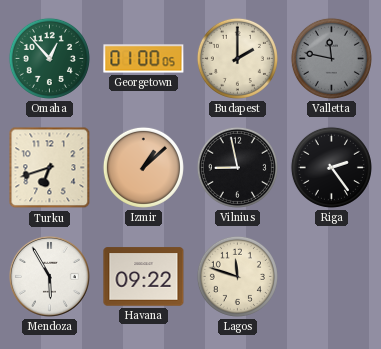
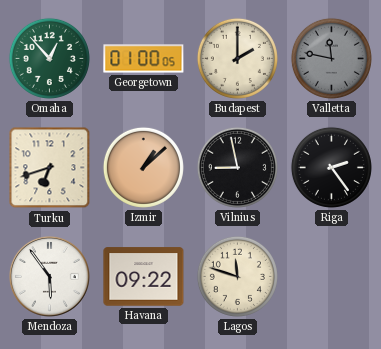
Mendoza: 5:55 -> 5:54
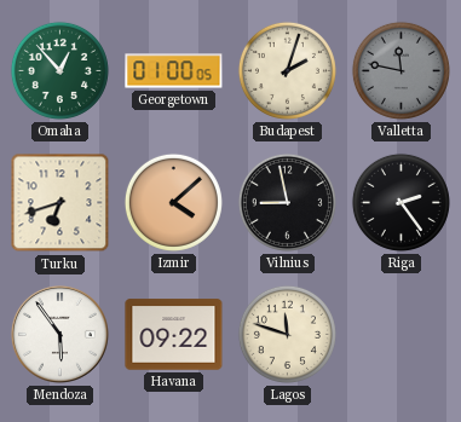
Budapest: 2:00 -> 2:03
Izmir: 1:08 -> 4:08
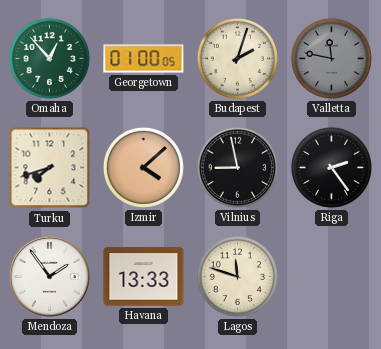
Turku: 6:42 -> 7:42
Mendoza: 5:54 -> 1:54
Havana: 09:22 -> 13:33
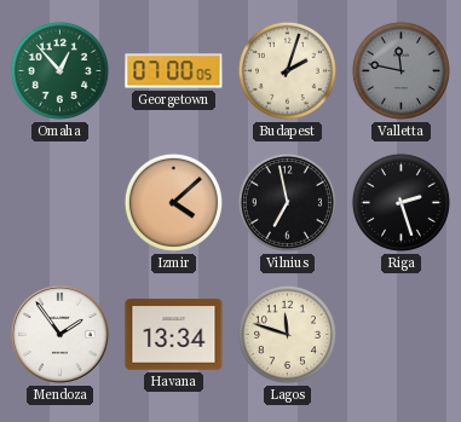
Georgetown: 01:00 -> 07:00
Turku: 7:42 -> none
Vilnius: 8:58 -> 6:58
Riga: 2:24 -> 2:27
Havana: 13:33 -> 13:34
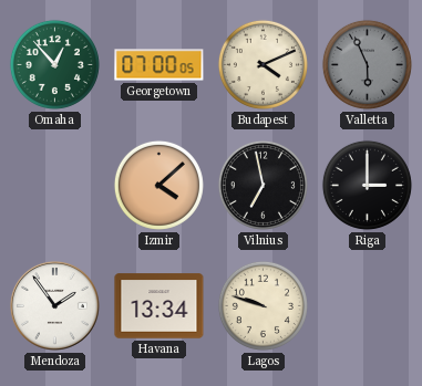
Budapest: 2:03 -> 4:11
Valletta: 11:47 -> 5:56
Riga: 2:27 -> 3:00
Lagos: 11:48 -> 9:48
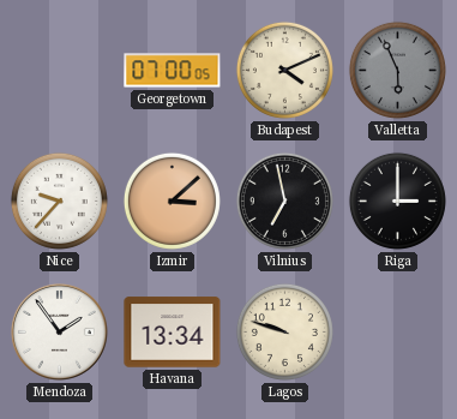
Omaha: 12:53 -> none
Nice: none -> 9:37
Izmir: 4:08 -> 3:08
